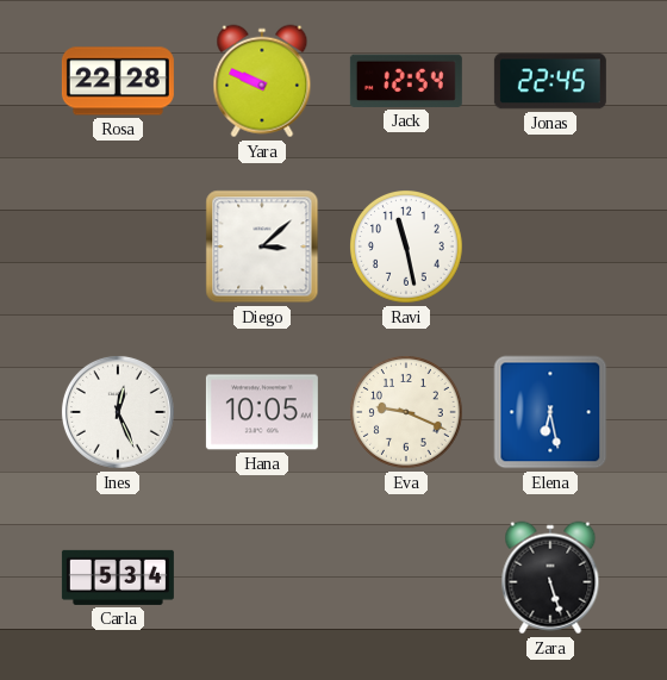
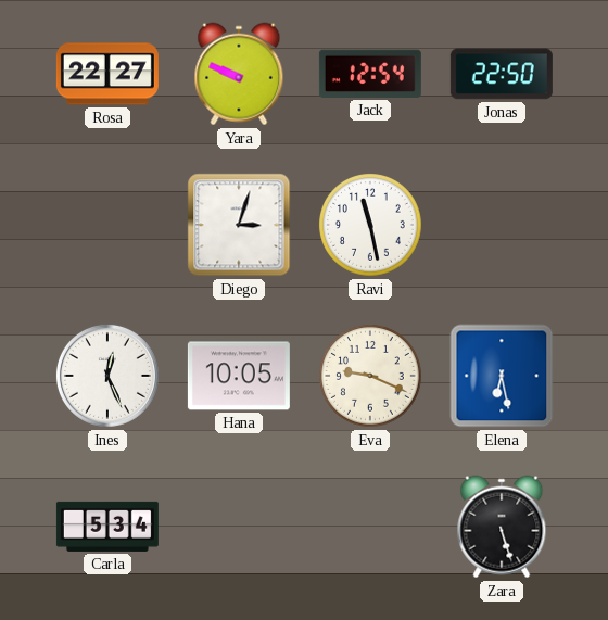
Rosa: 22:28 -> 22:27
Jonas: 22:45 -> 22:50
Diego: 3:08 -> 3:03
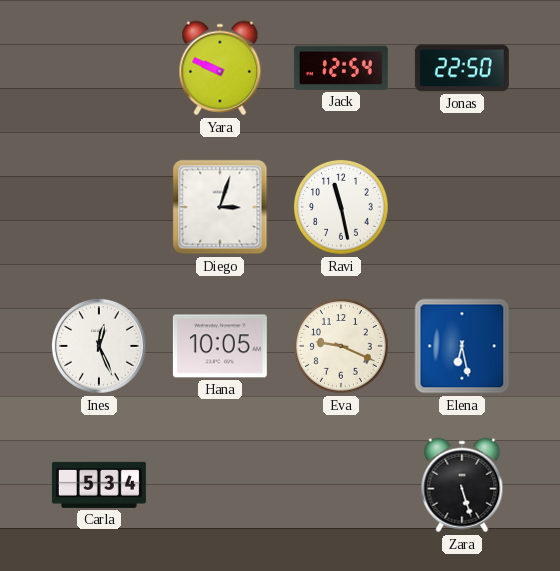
Rosa: 22:27 -> none
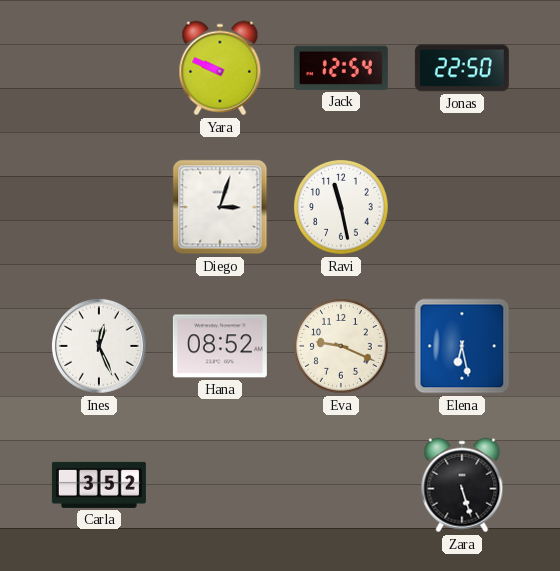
Hana: 10:05 -> 08:52
Carla: 5:34 -> 3:52
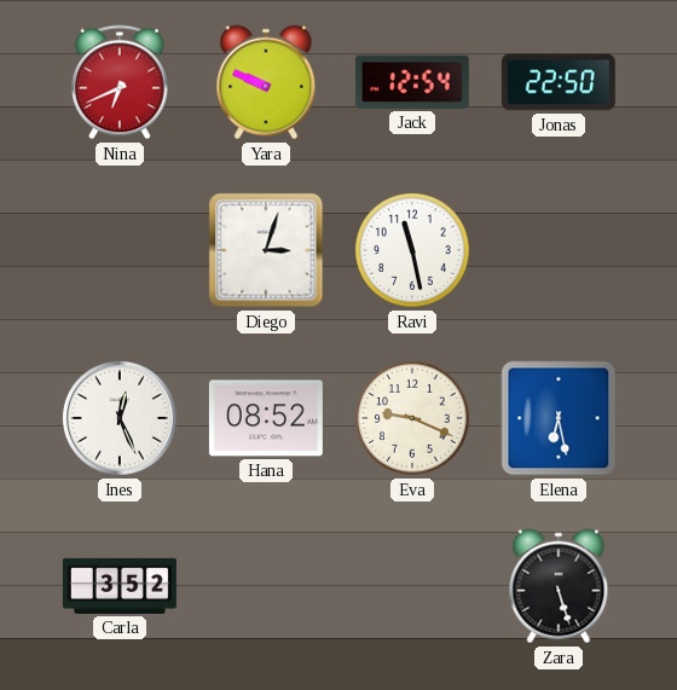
Nina: none -> 6:41
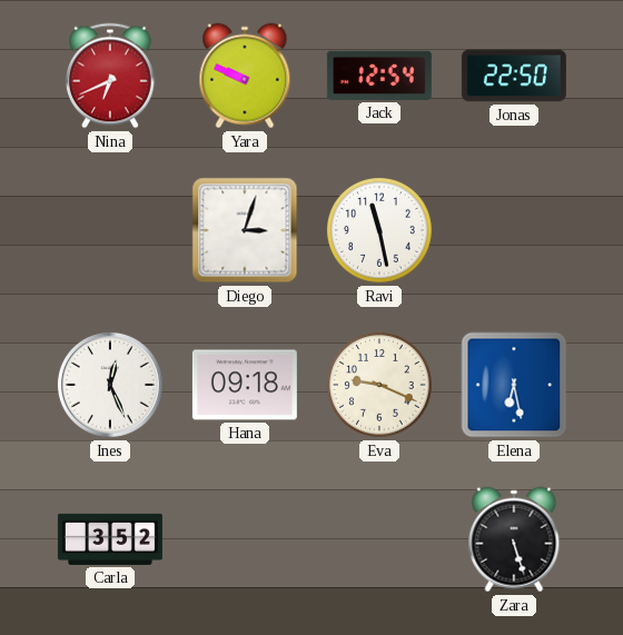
Hana: 08:52 -> 09:18
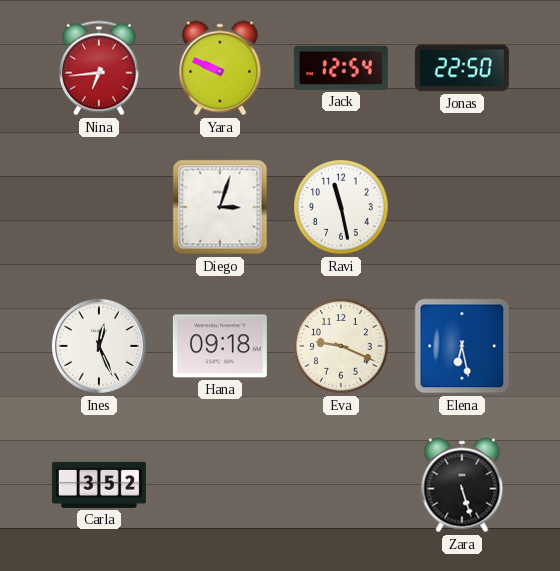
Nina: 6:41 -> 6:44
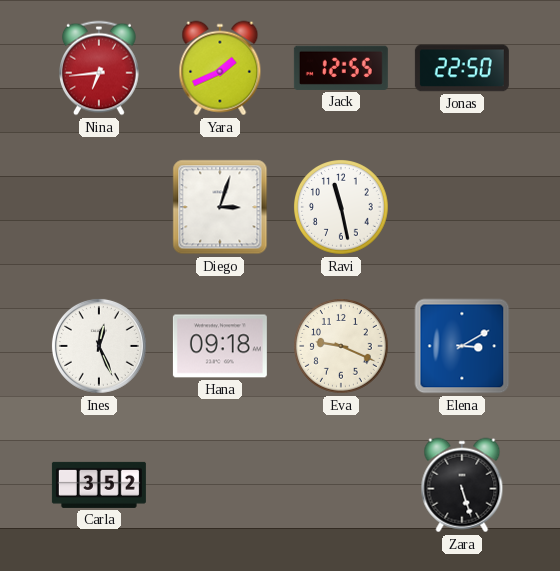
Yara: 9:49 -> 1:41
Jack: 12:54 -> 12:55
Elena: 6:28 -> 3:10
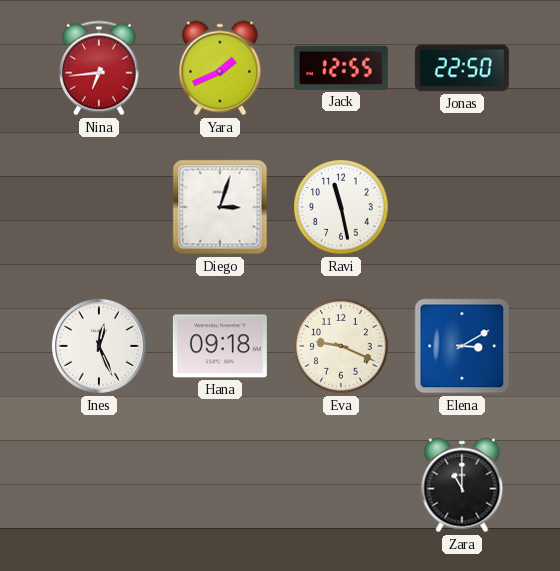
Carla: 3:52 -> none
Zara: 5:27 -> 11:00
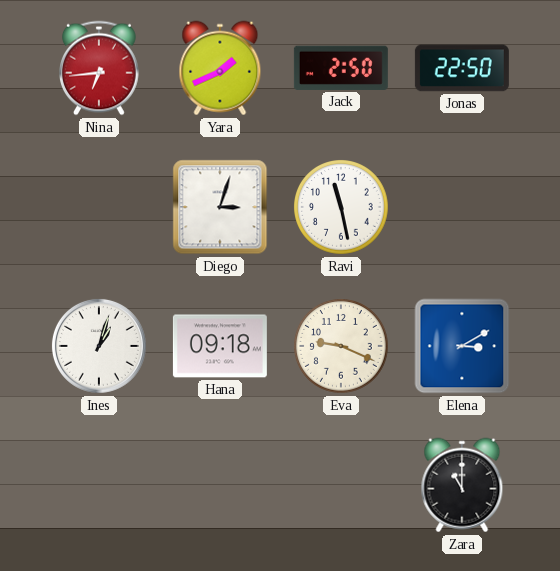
Jack: 12:55 -> 2:50
Ines: 12:26 -> 1:03
